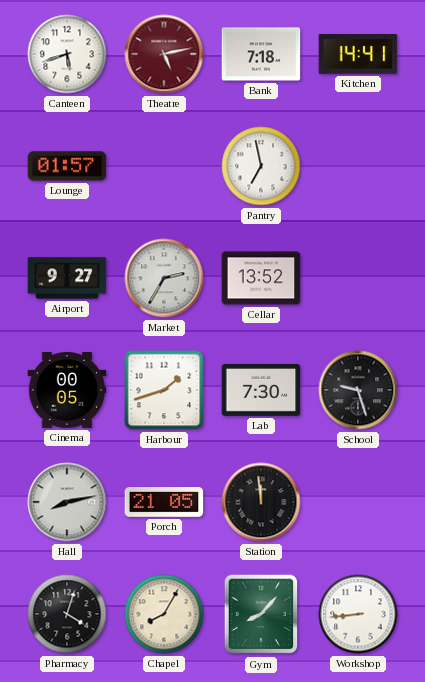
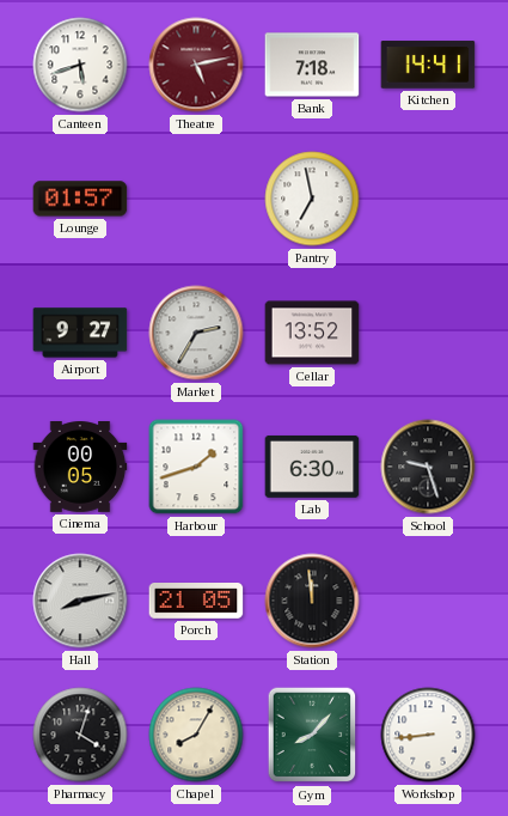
Lab: 7:30 -> 6:30
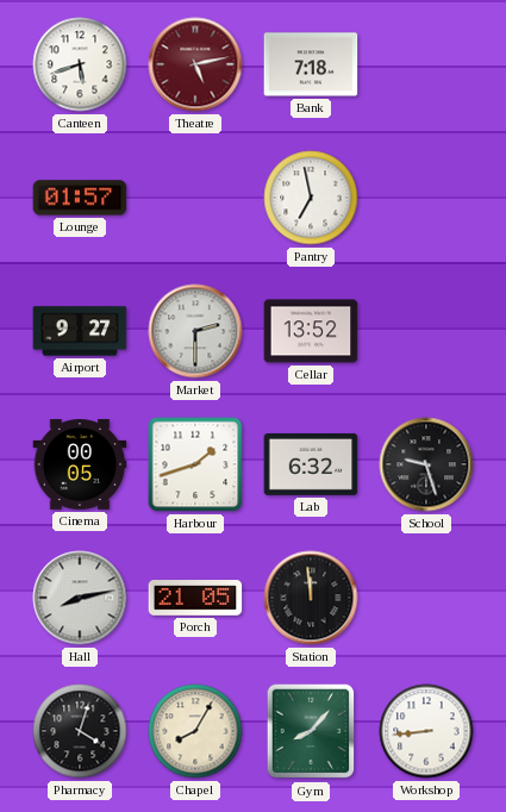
Kitchen: 14:41 -> none
Market: 2:35 -> 2:30
Lab: 6:30 -> 6:32
